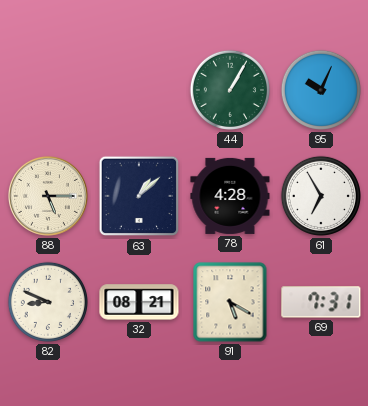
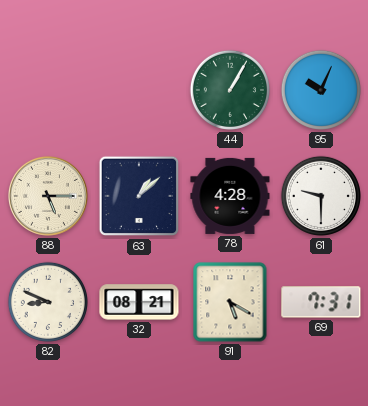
61: 6:55 -> 9:30
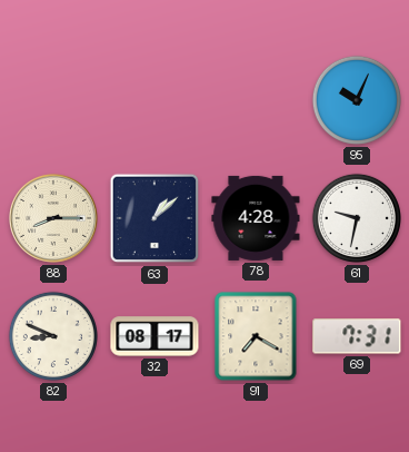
44: 1:05 -> none
88: 5:15 -> 8:15
61: 9:30 -> 9:32
32: 08:21 -> 08:17
91: 5:20 -> 7:20
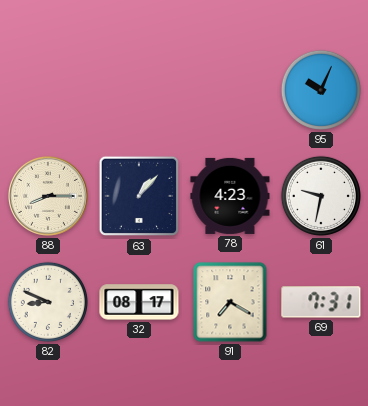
63: 1:08 -> 1:07
78: 4:28 -> 4:23
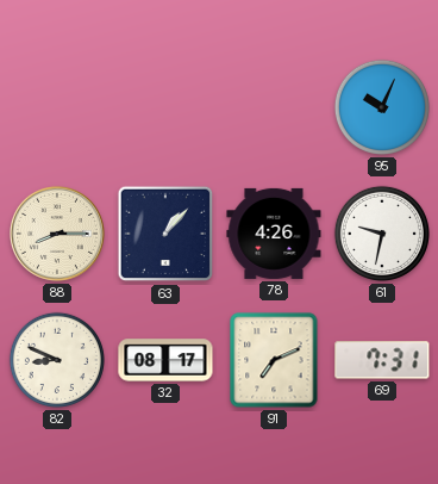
78: 4:23 -> 4:26
91: 7:20 -> 7:11
